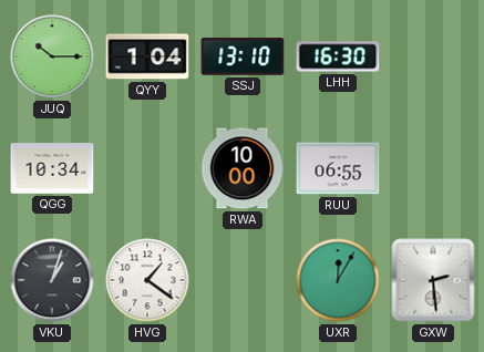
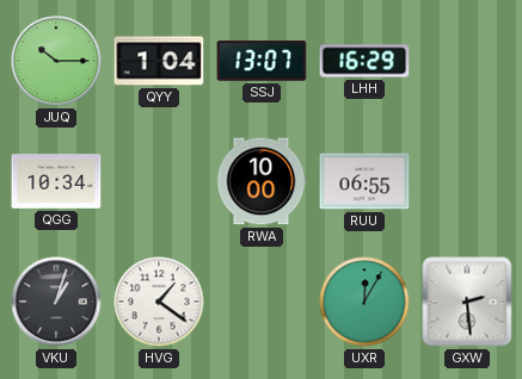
SSJ: 13:10 -> 13:07
LHH: 16:30 -> 16:29
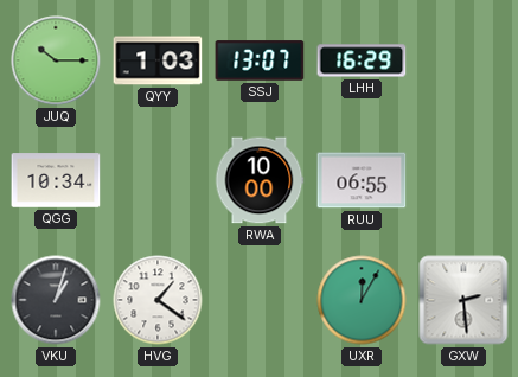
QYY: 1:04 -> 1:03
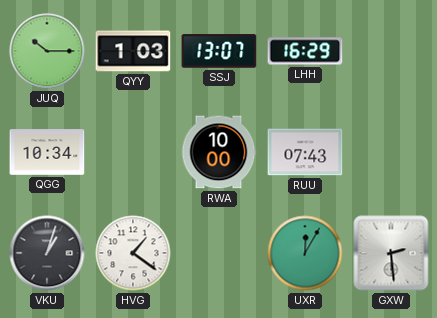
RUU: 06:55 -> 07:43
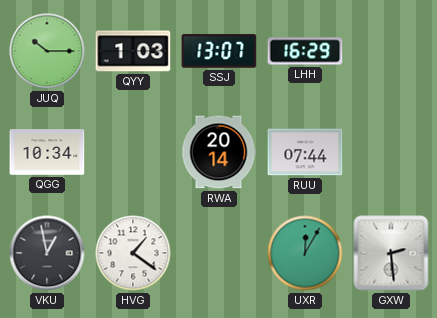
RWA: 10:00 -> 20:14
RUU: 07:43 -> 07:44
VKU: 1:03 -> 12:58
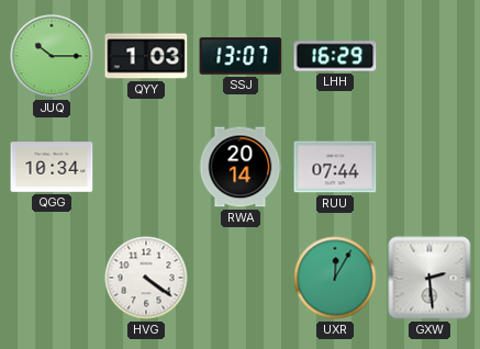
VKU: 12:58 -> none
HVG: 1:21 -> 4:21
